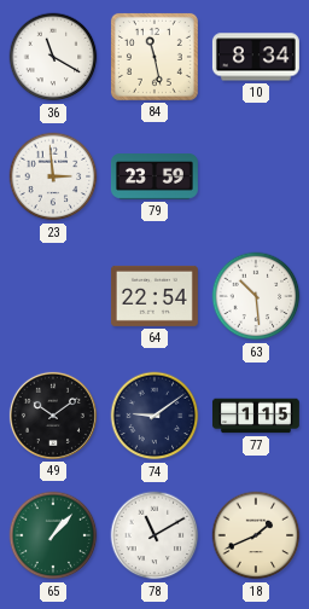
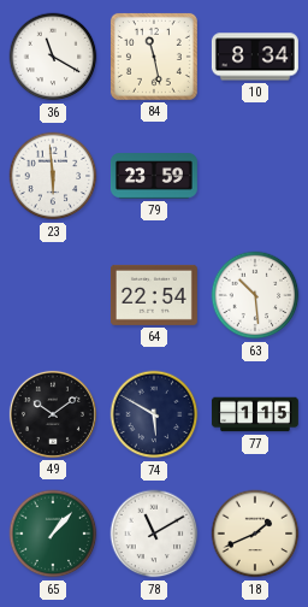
23: 2:59 -> 5:59
74: 9:09 -> 5:50
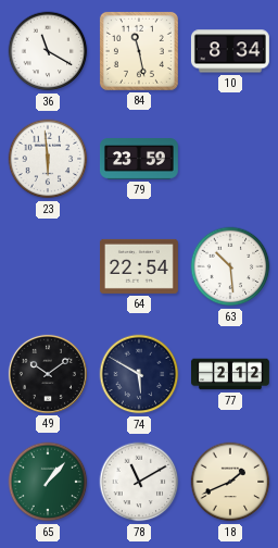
77: 1:15 -> 2:12
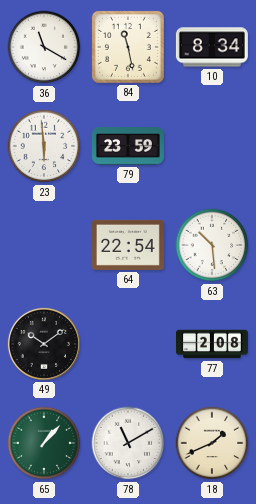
74: 5:50 -> none
77: 2:12 -> 2:08
